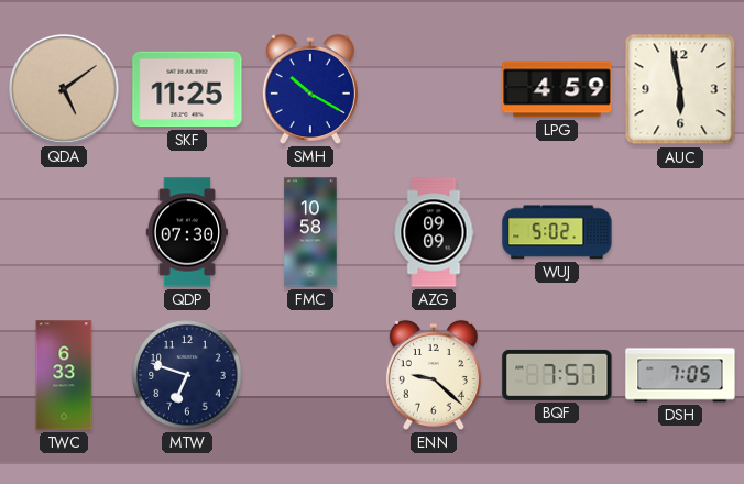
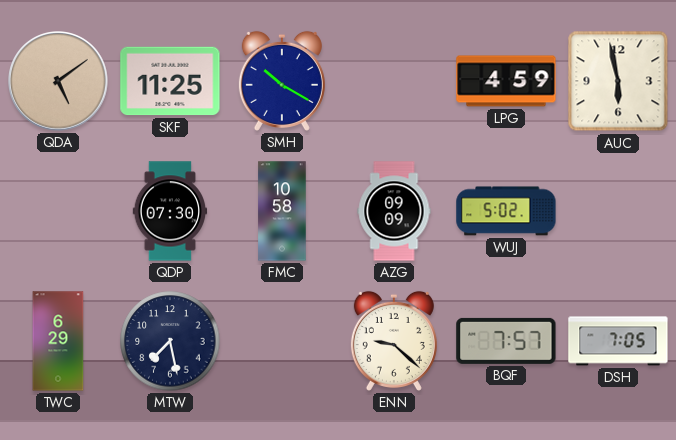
TWC: 6:33 -> 6:29
MTW: 6:48 -> 7:28
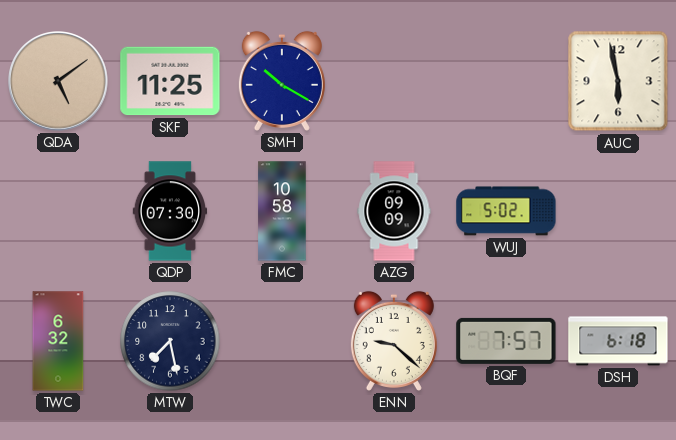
LPG: 4:59 -> none
TWC: 6:29 -> 6:32
DSH: 7:05 -> 6:18
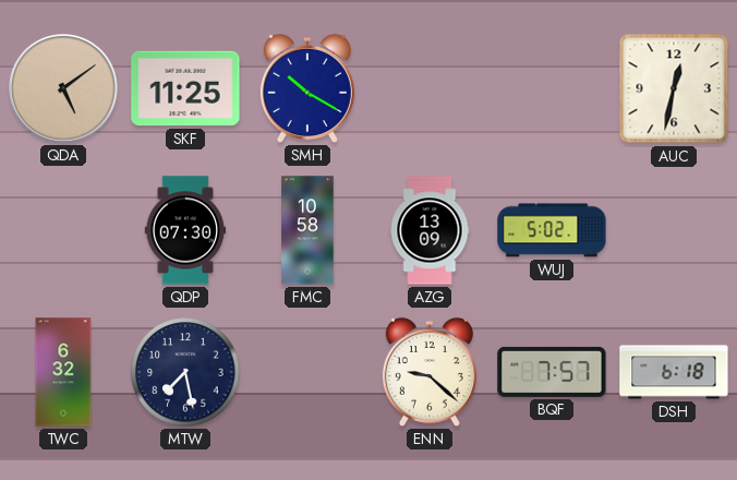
AUC: 5:58 -> 12:32
AZG: 09:09 -> 13:09
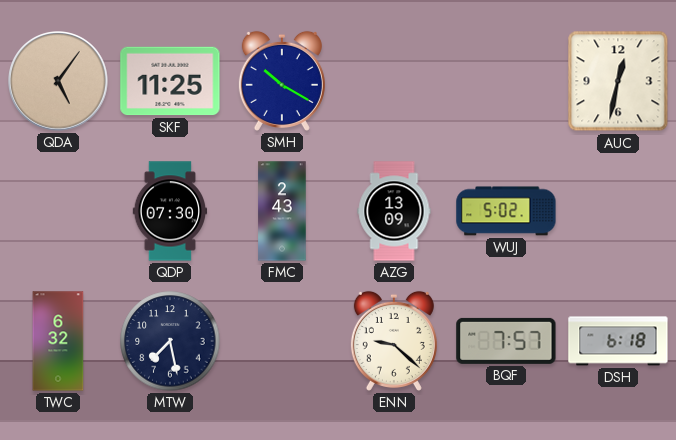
QDA: 5:09 -> 5:06
FMC: 10:58 -> 2:43
